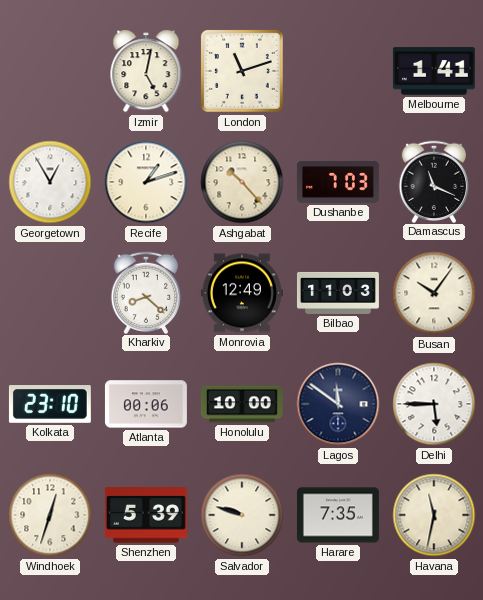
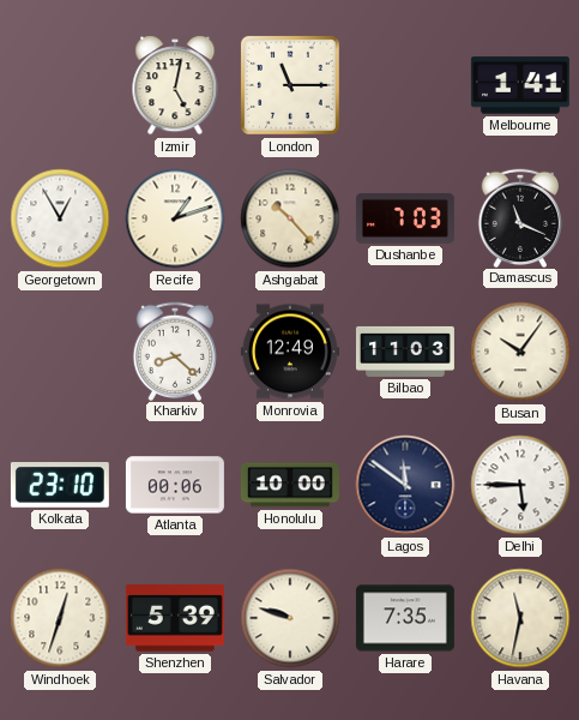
London: 11:12 -> 11:15
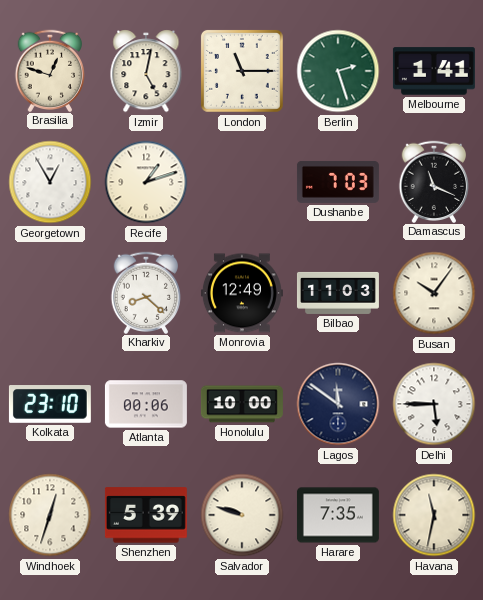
Brasilia: none -> 12:48
Berlin: none -> 2:27
Ashgabat: 10:23 -> none
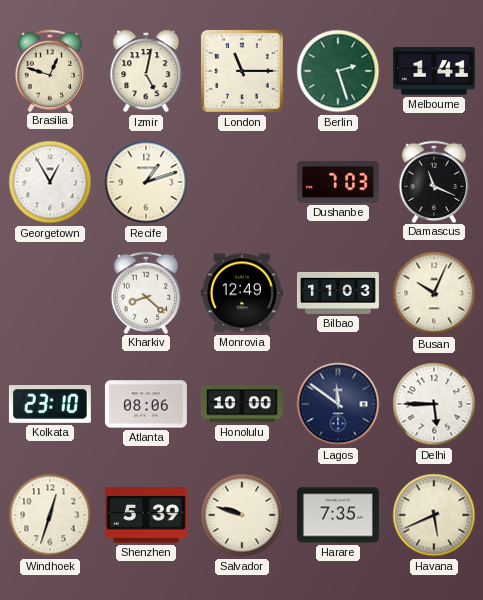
Busan: 10:06 -> 10:04
Atlanta: 00:06 -> 08:06
Havana: 11:32 -> 5:41
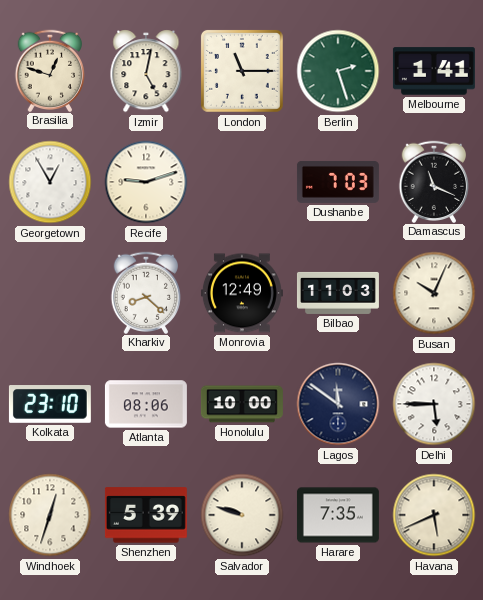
Recife: 1:12 -> 9:12
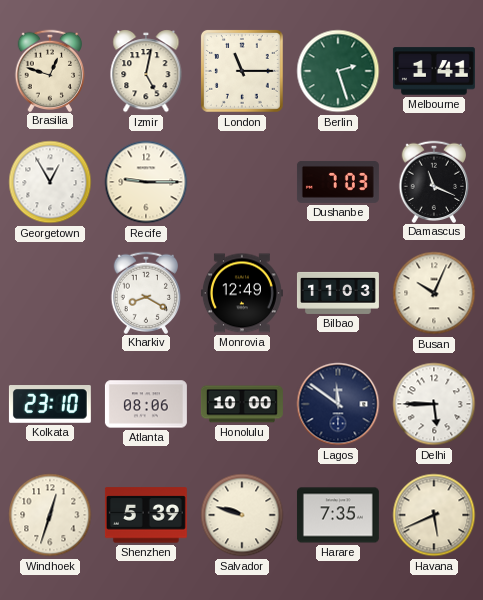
Recife: 9:12 -> 9:15
Kharkiv: 8:22 -> 8:20
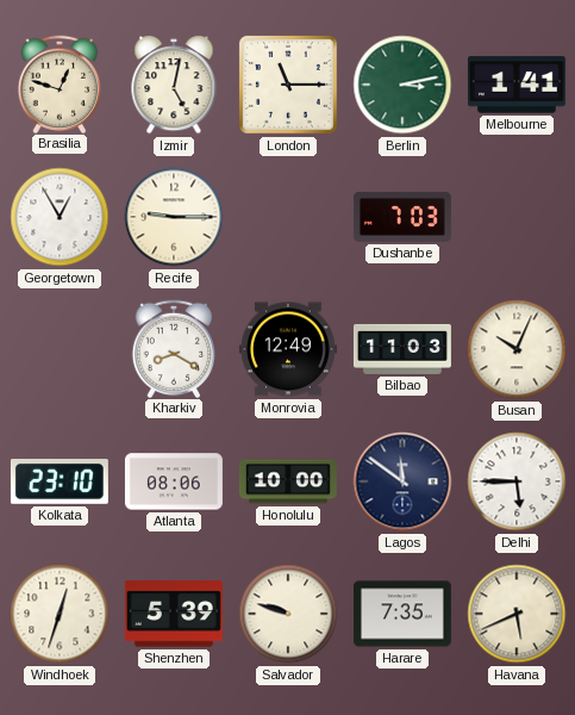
Berlin: 2:27 -> 3:13
Damascus: 11:19 -> none
